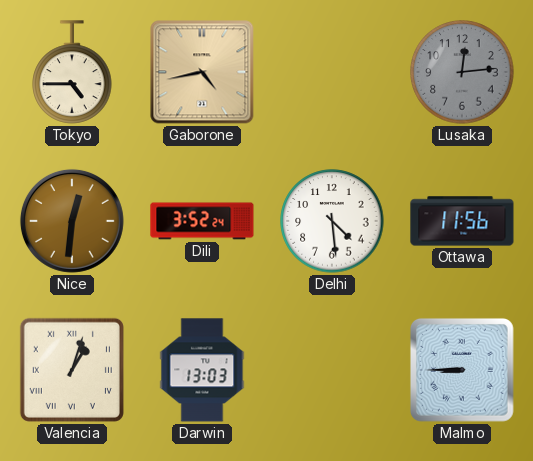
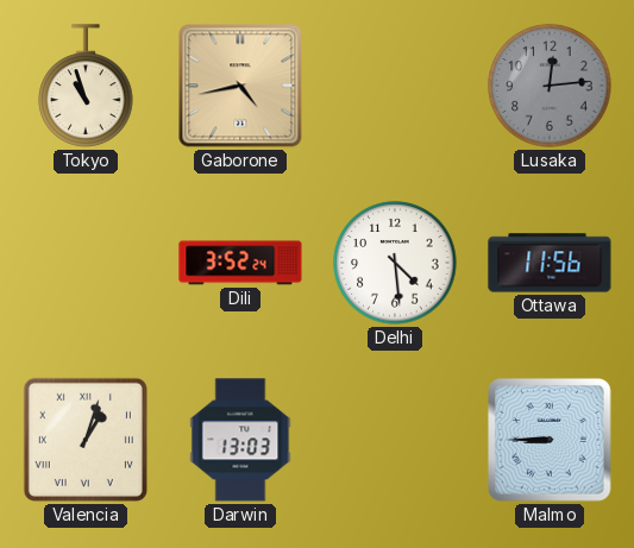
Tokyo: 4:45 -> 10:57
Nice: 12:31 -> none
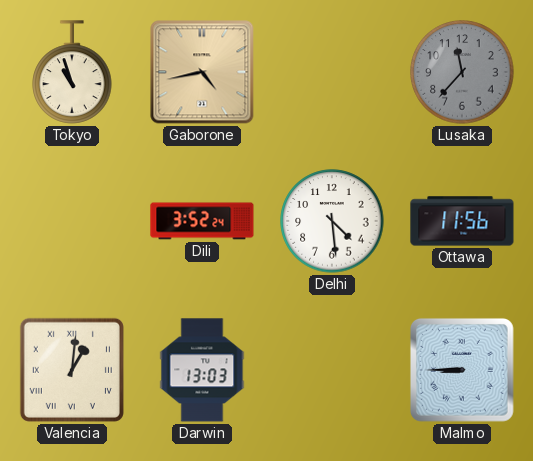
Lusaka: 12:14 -> 11:37
Valencia: 1:03 -> 1:01
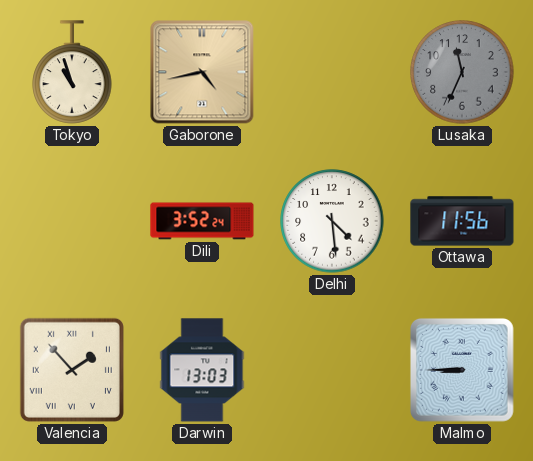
Lusaka: 11:37 -> 11:34
Valencia: 1:01 -> 1:53
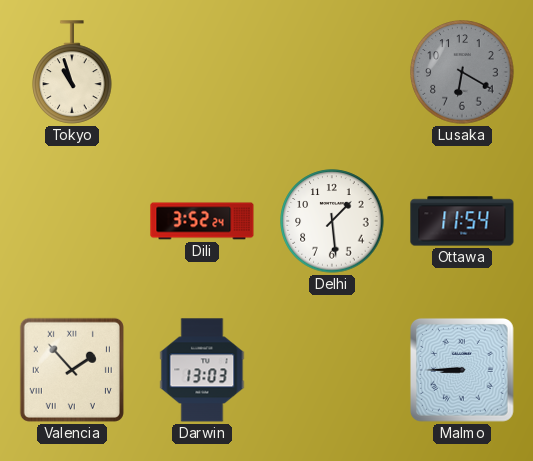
Gaborone: 4:43 -> none
Lusaka: 11:34 -> 6:20
Delhi: 4:29 -> 1:29
Ottawa: 11:56 -> 11:54
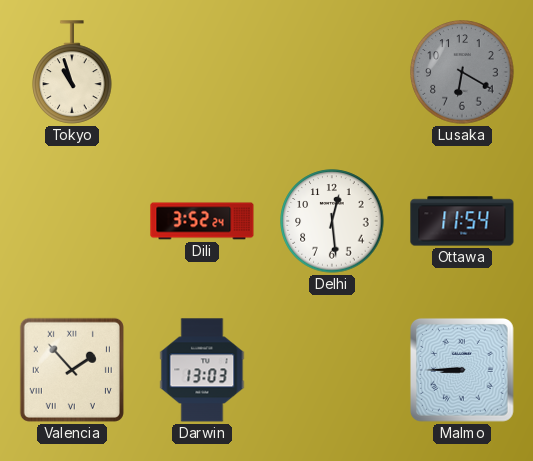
Delhi: 1:29 -> 12:29
